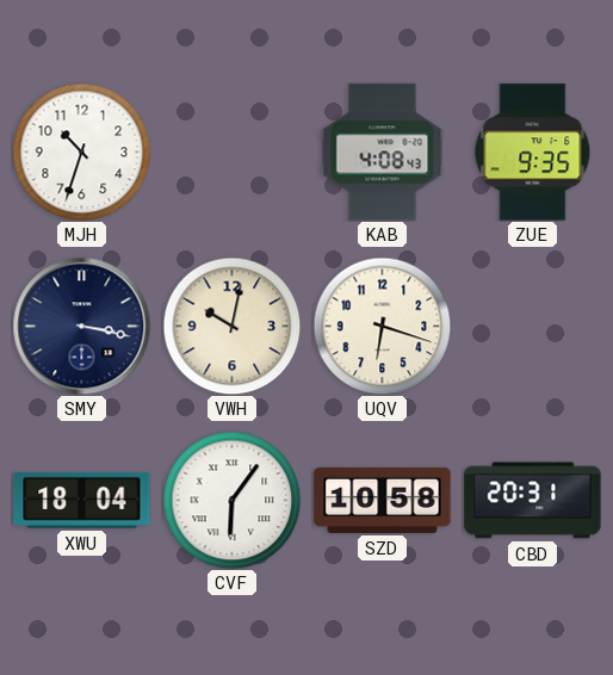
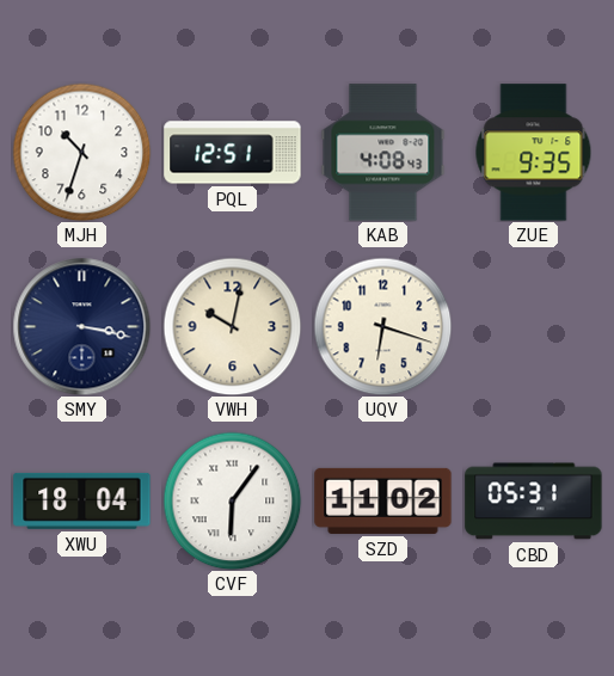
PQL: none -> 12:51
SZD: 10:58 -> 11:02
CBD: 20:31 -> 05:31
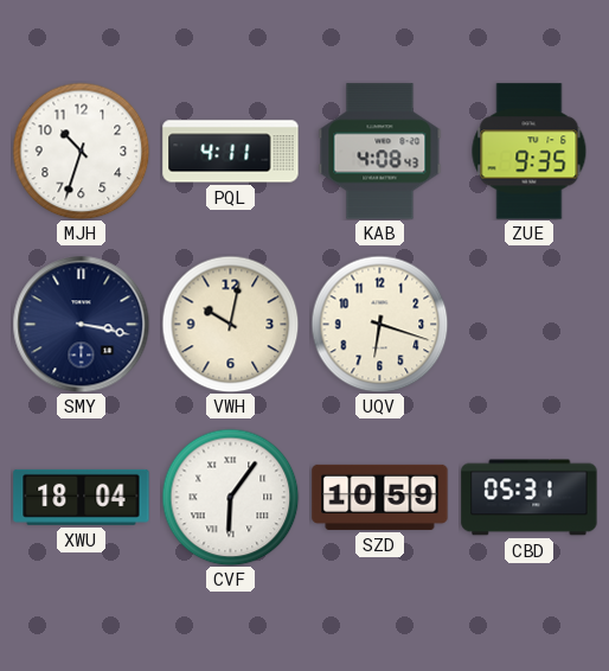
PQL: 12:51 -> 4:11
SZD: 11:02 -> 10:59
